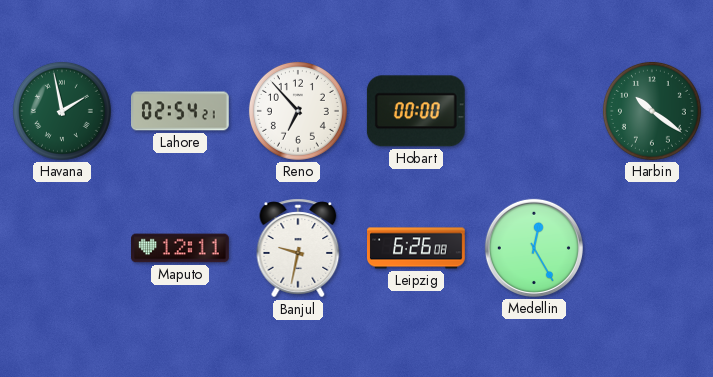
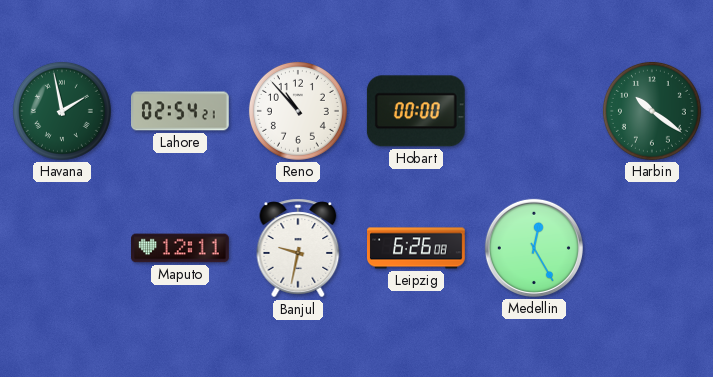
Reno: 6:53 -> 10:53
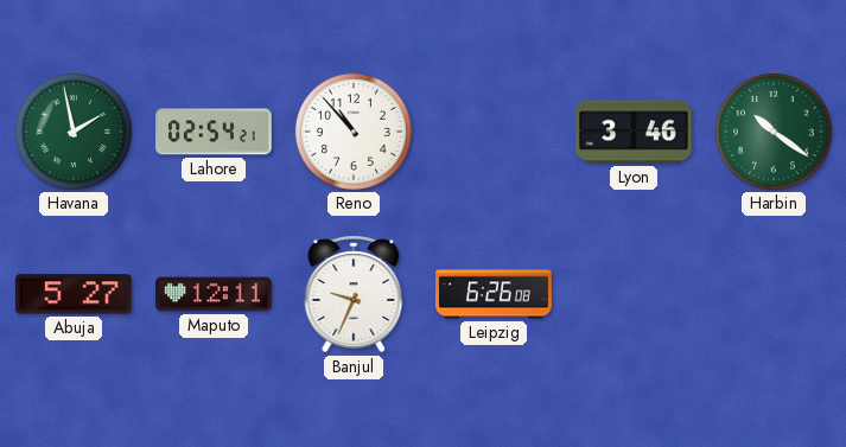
Hobart: 00:00 -> none
Lyon: none -> 3:46
Abuja: none -> 5:27
Banjul: 9:32 -> 9:34
Medellin: 12:25 -> none
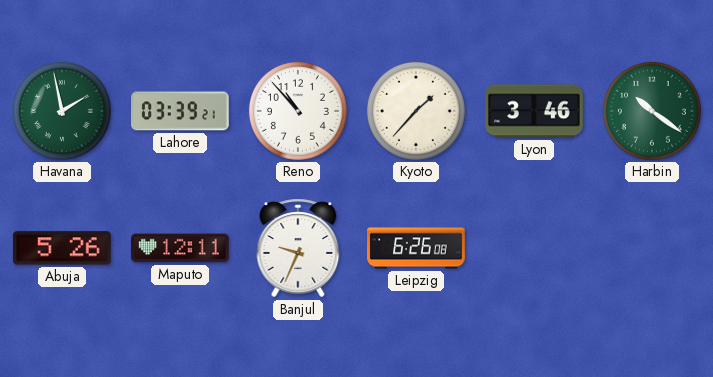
Lahore: 02:54 -> 03:39
Kyoto: none -> 1:37
Abuja: 5:27 -> 5:26
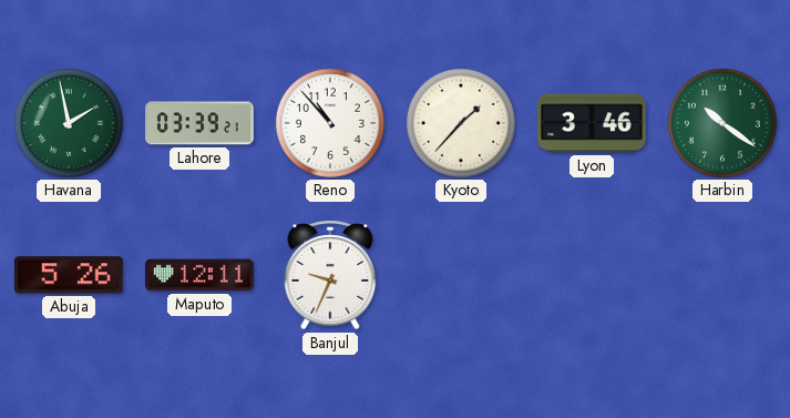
Leipzig: 6:26 -> none
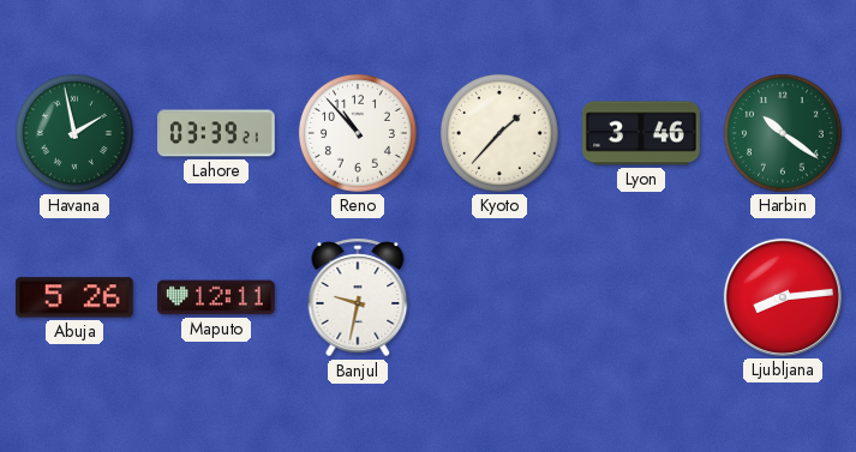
Banjul: 9:34 -> 9:32
Ljubljana: none -> 8:14
